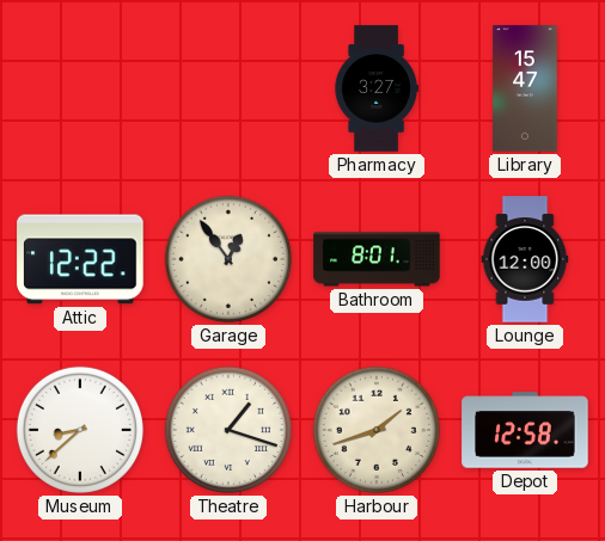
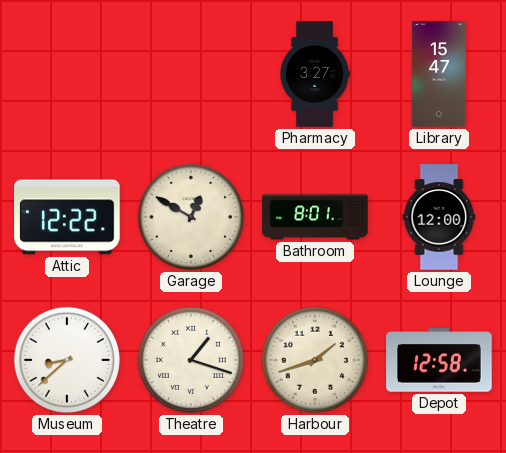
Garage: 12:54 -> 12:50
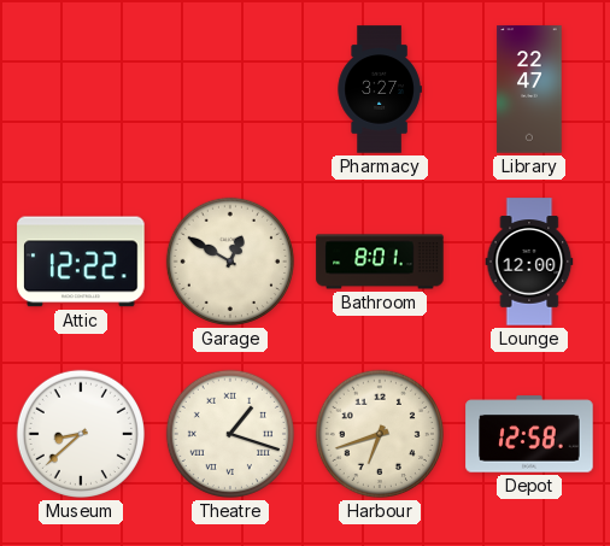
Library: 15:47 -> 22:47
Harbour: 1:42 -> 6:42
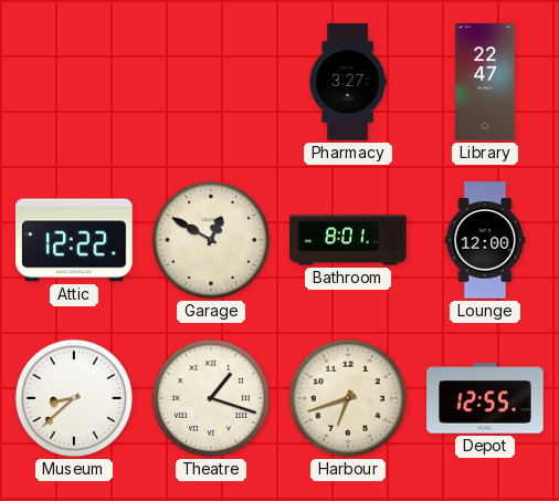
Depot: 12:58 -> 12:55
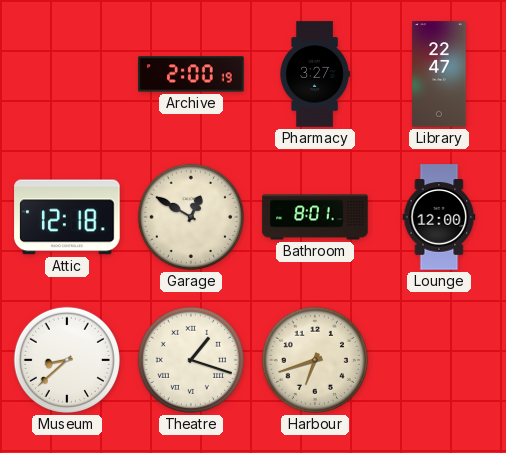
Archive: none -> 2:00
Attic: 12:22 -> 12:18
Depot: 12:55 -> none
